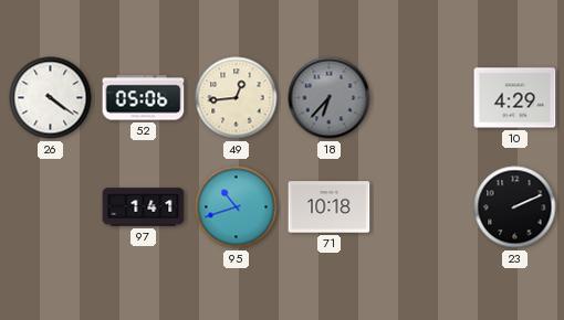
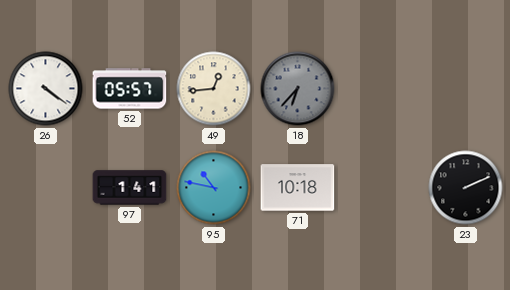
52: 05:06 -> 05:57
10: 4:29 -> none
95: 10:42 -> 10:47
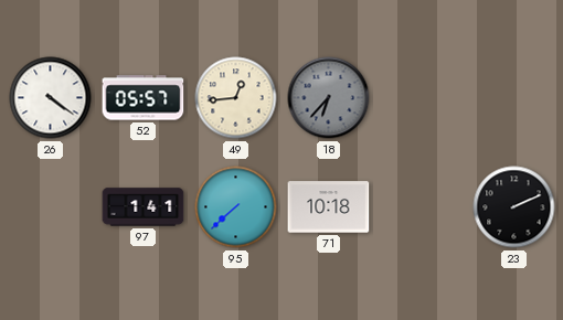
95: 10:47 -> 7:38
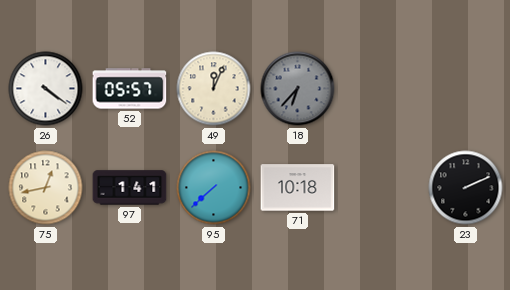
49: 12:44 -> 12:04
75: none -> 12:43
